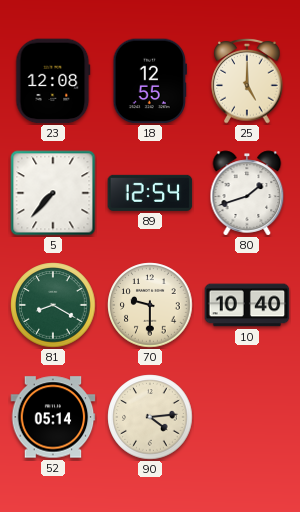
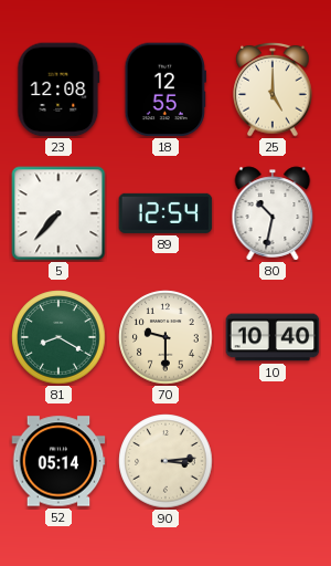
80: 1:42 -> 10:32
90: 4:14 -> 3:14
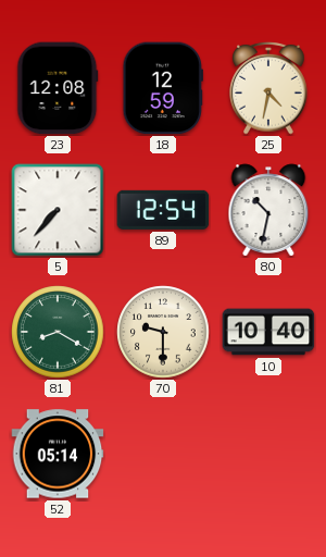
18: 12:55 -> 12:59
25: 5:00 -> 4:32
90: 3:14 -> none
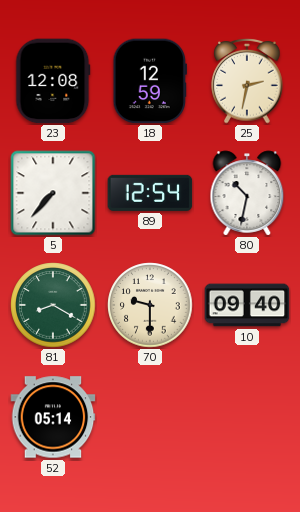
25: 4:32 -> 2:32
10: 10:40 -> 09:40
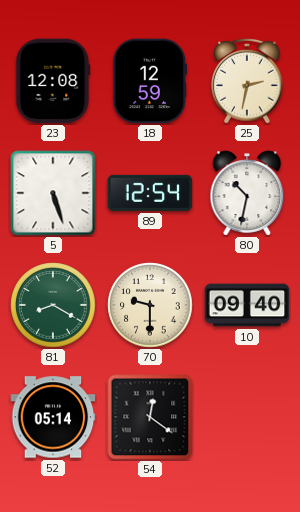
5: 7:37 -> 5:27
54: none -> 12:21
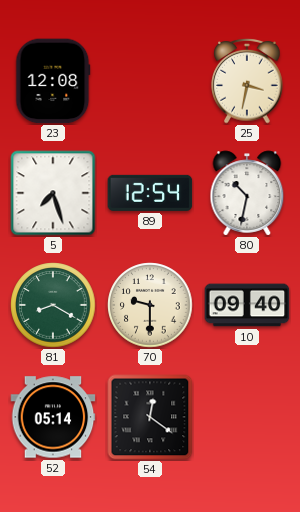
18: 12:59 -> none
25: 2:32 -> 3:32
5: 5:27 -> 7:27
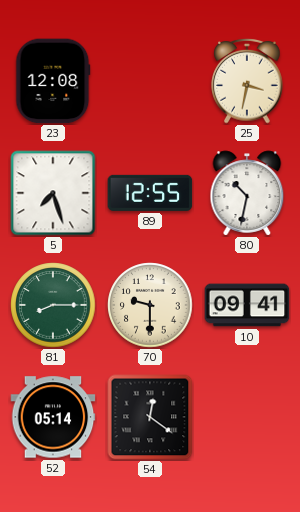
89: 12:54 -> 12:55
81: 8:20 -> 8:15
10: 09:40 -> 09:41
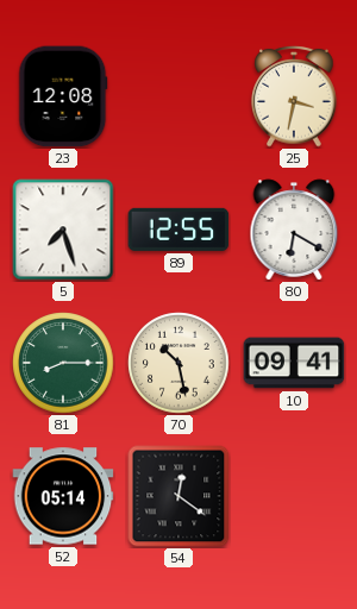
80: 10:32 -> 6:20
70: 9:30 -> 10:28
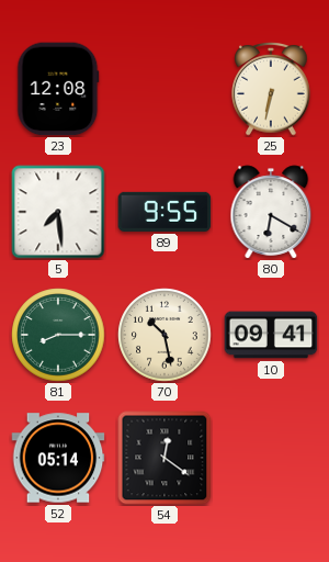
25: 3:32 -> 6:32
5: 7:27 -> 7:29
89: 12:55 -> 9:55
